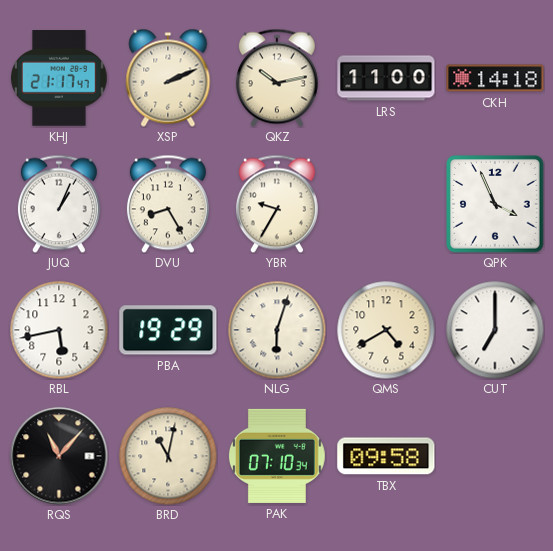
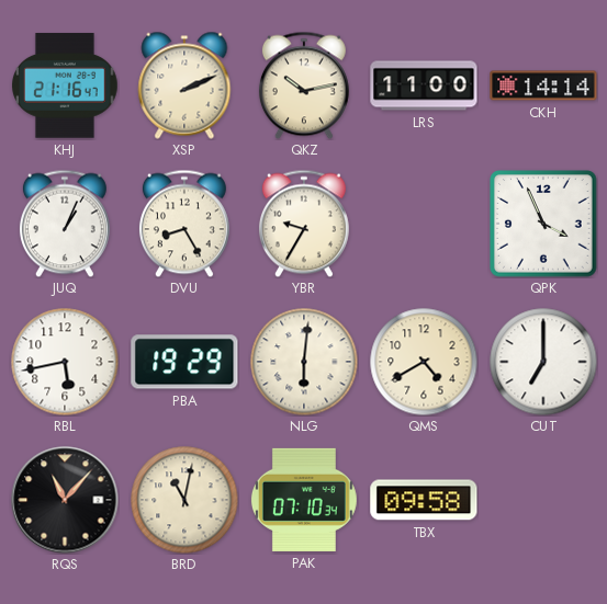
KHJ: 21:17 -> 21:16
CKH: 14:18 -> 14:14
NLG: 6:03 -> 6:01
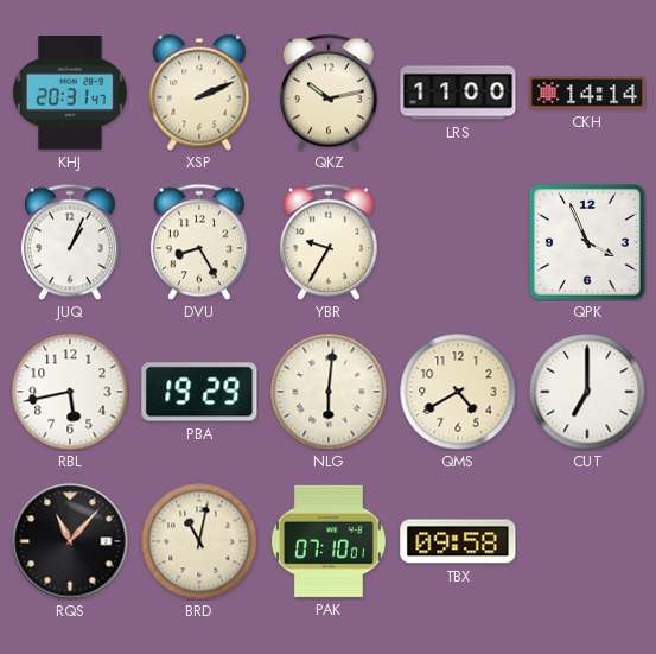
KHJ: 21:16 -> 20:31
PAK: 07:10:34 -> 07:10:01
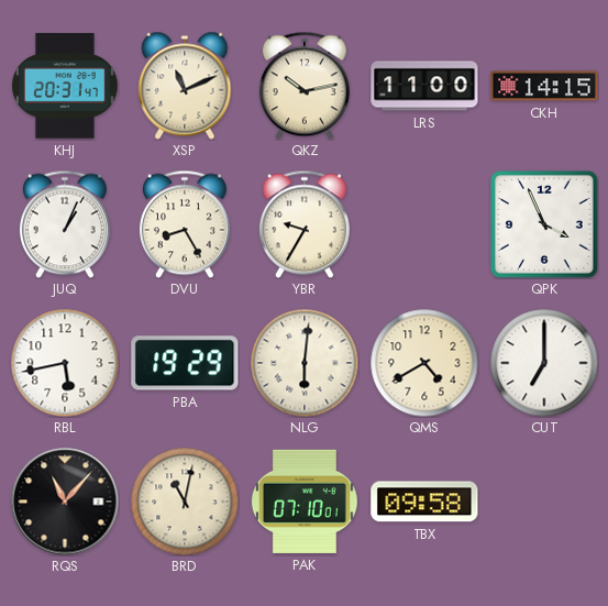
XSP: 2:11 -> 11:11
CKH: 14:14 -> 14:15
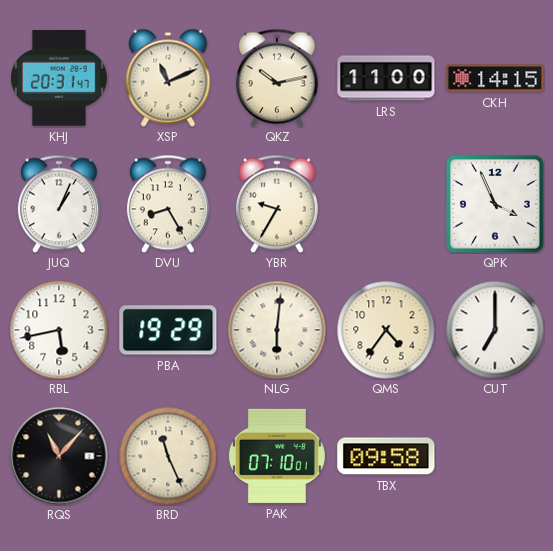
QMS: 4:40 -> 4:36
BRD: 11:02 -> 11:26
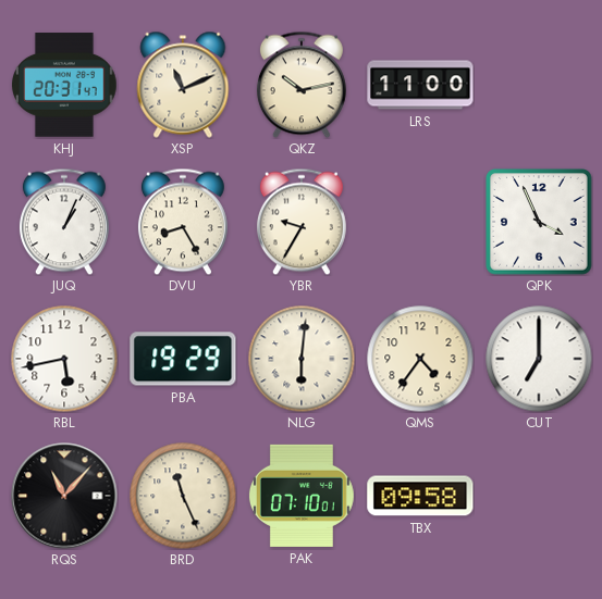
CKH: 14:15 -> none
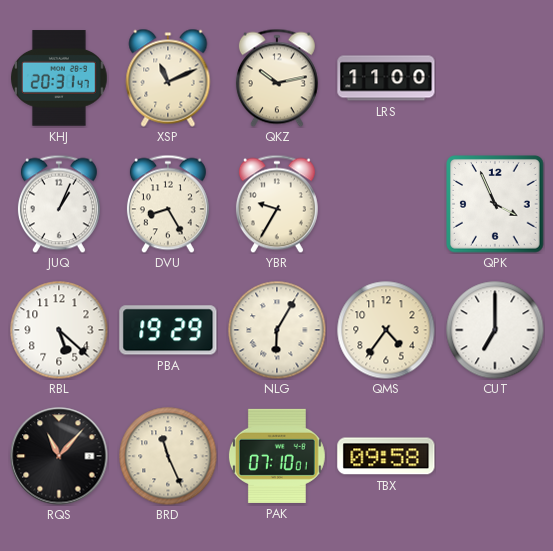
RBL: 5:43 -> 5:22
NLG: 6:01 -> 6:05
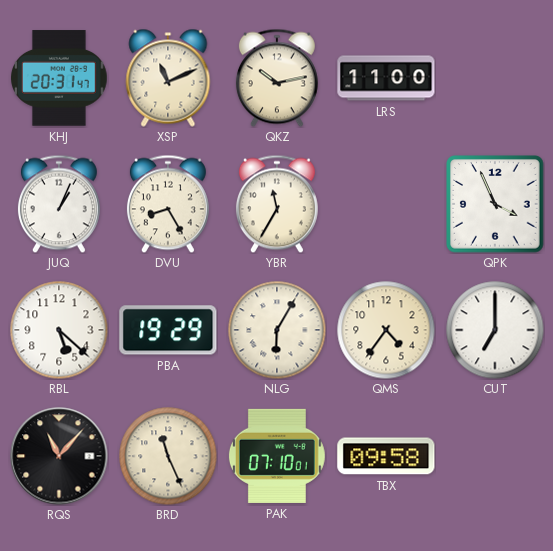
YBR: 9:35 -> 11:35
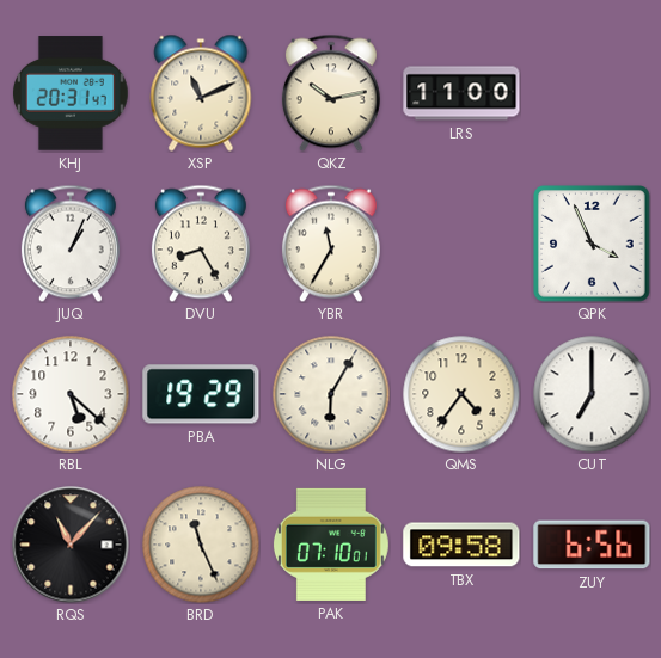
ZUY: none -> 6:56
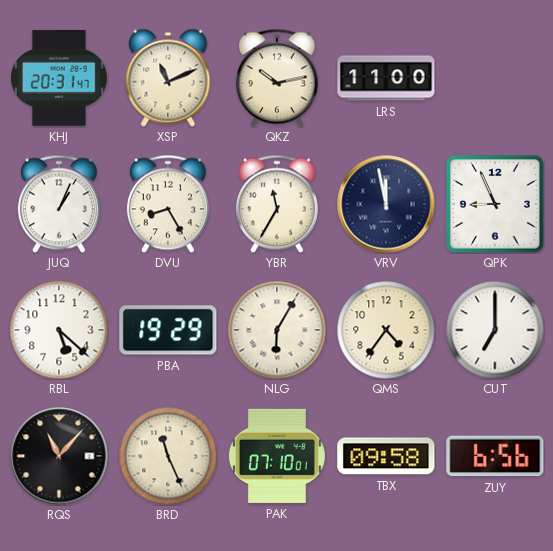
VRV: none -> 11:58
QPK: 3:56 -> 8:56
